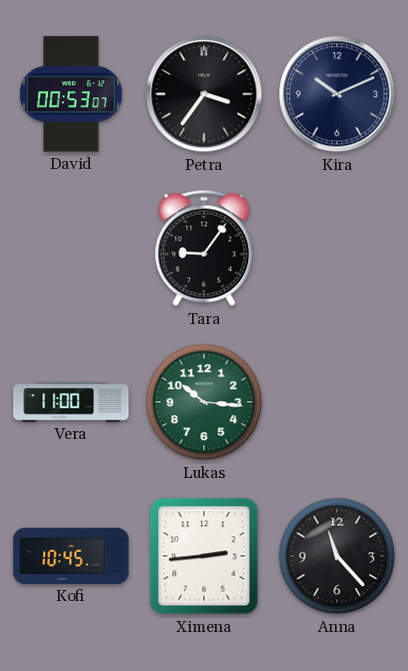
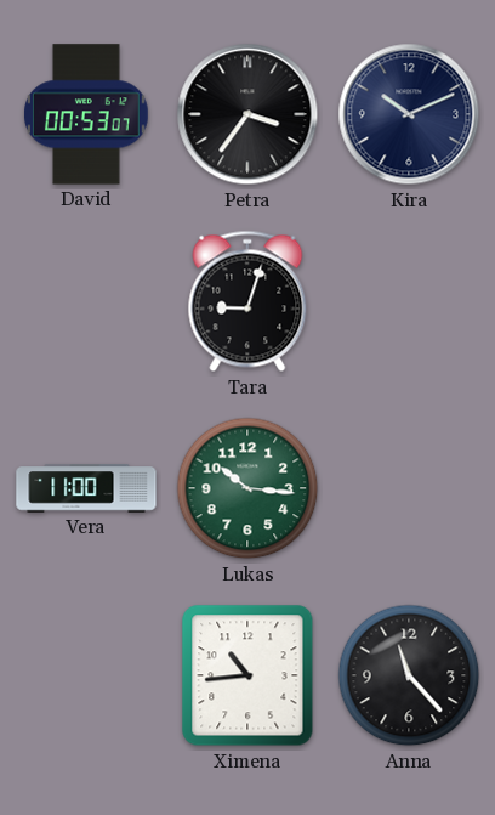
Tara: 9:06 -> 9:03
Kofi: 10:45 -> none
Ximena: 2:44 -> 10:44
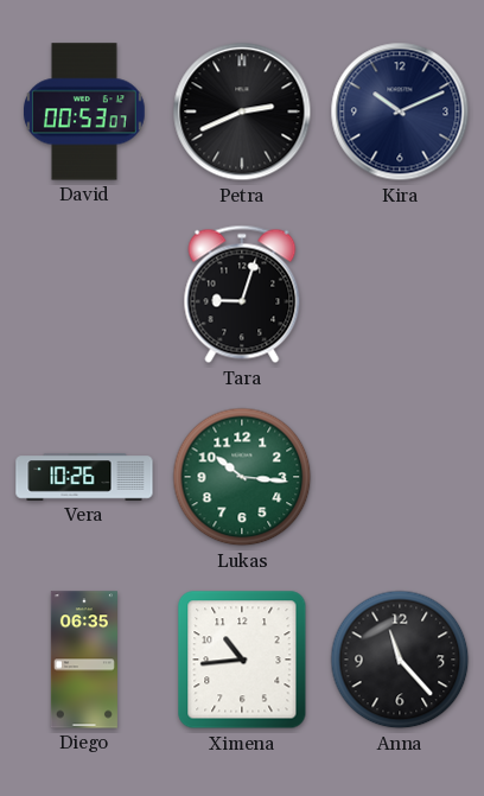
Petra: 3:36 -> 2:41
Vera: 11:00 -> 10:26
Diego: none -> 06:35
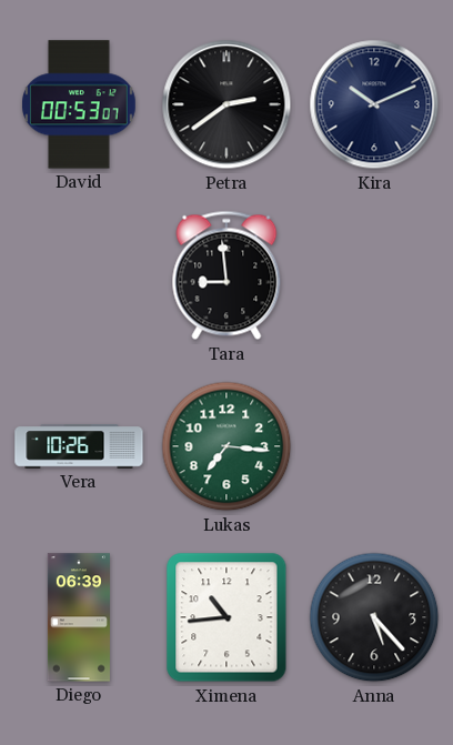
Petra: 2:41 -> 2:39
Tara: 9:03 -> 8:59
Lukas: 10:16 -> 7:16
Diego: 06:35 -> 06:39
Anna: 11:23 -> 5:23
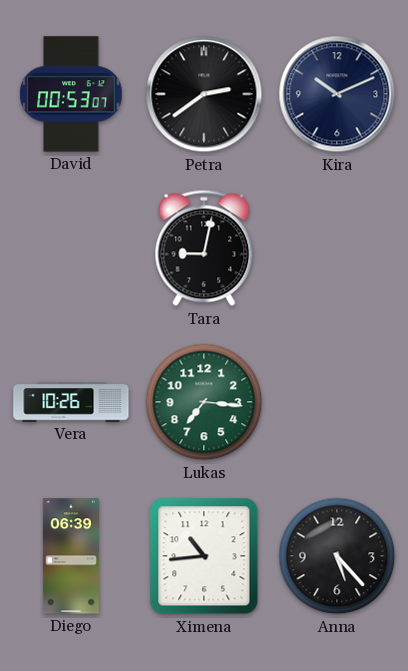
Tara: 8:59 -> 9:02
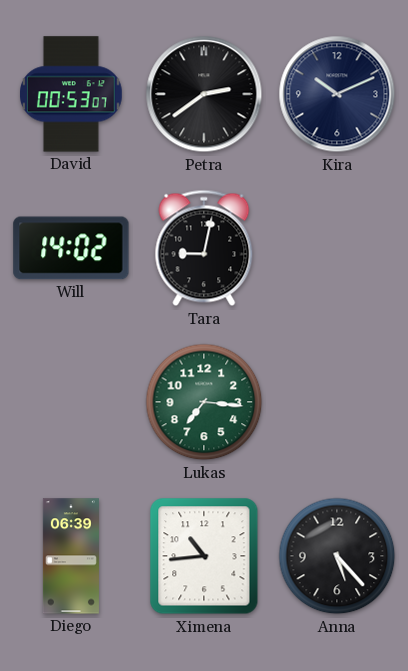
Will: none -> 14:02
Vera: 10:26 -> none
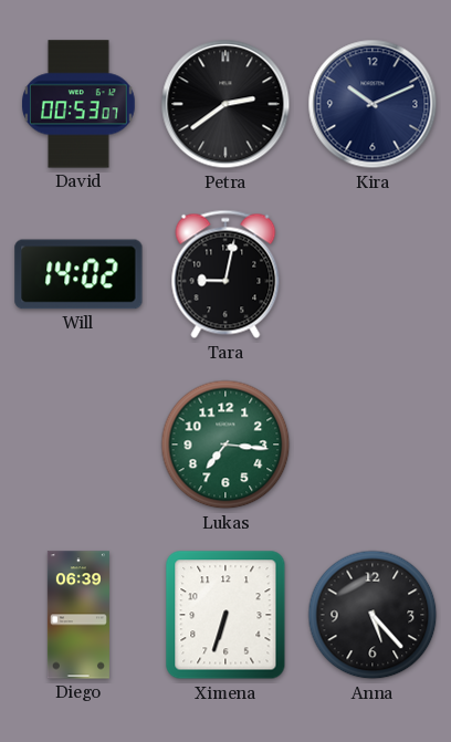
Ximena: 10:44 -> 6:33
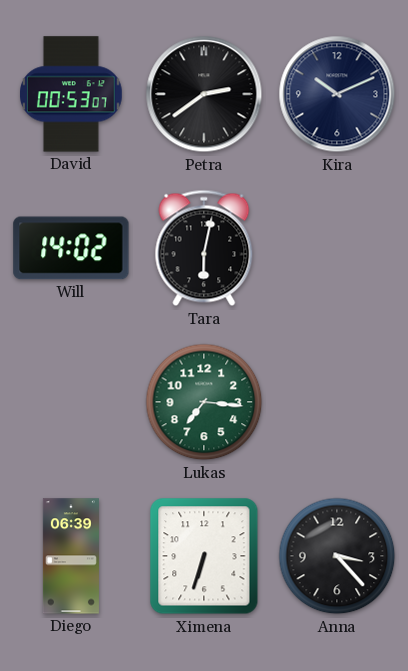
Tara: 9:02 -> 6:02
Anna: 5:23 -> 3:23
